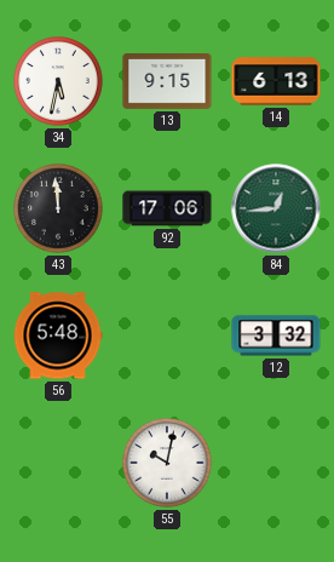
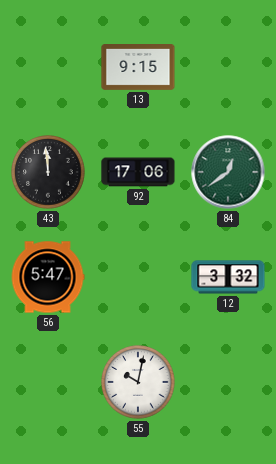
34: 5:32 -> none
14: 6:13 -> none
84: 12:44 -> 12:39
56: 5:48 -> 5:47
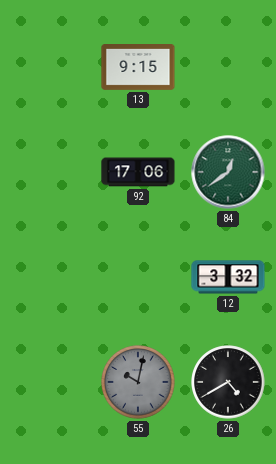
43: 11:59 -> none
56: 5:47 -> none
55 dial: white -> grey
26: none -> 4:40
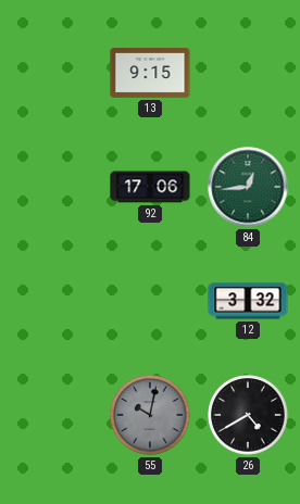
84: 12:39 -> 12:44
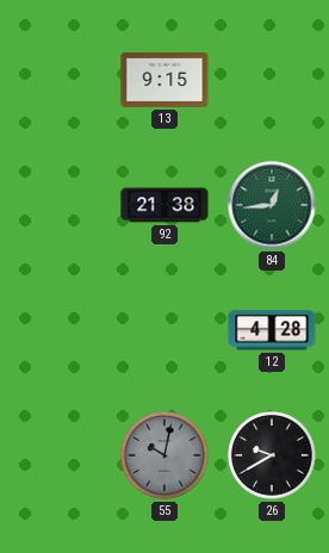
92: 17:06 -> 21:38
12: 3:32 -> 4:28
26: 4:40 -> 9:40
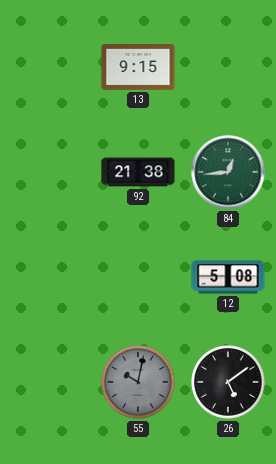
12: 4:28 -> 5:08
26: 9:40 -> 5:09
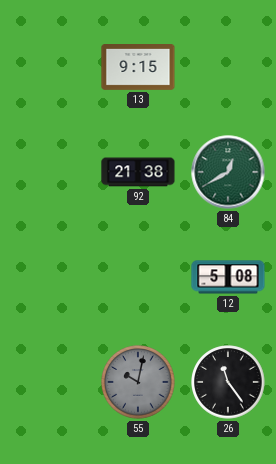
84: 12:44 -> 12:40
26: 5:09 -> 11:24
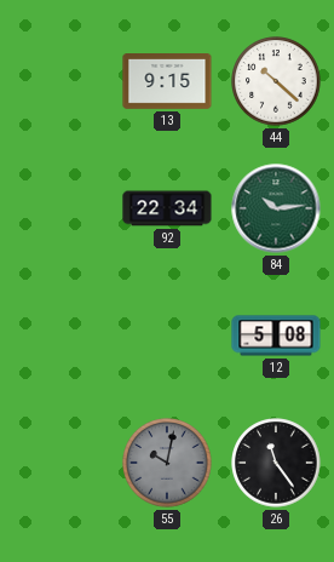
44: none -> 10:22
92: 21:38 -> 22:34
84: 12:40 -> 10:14
